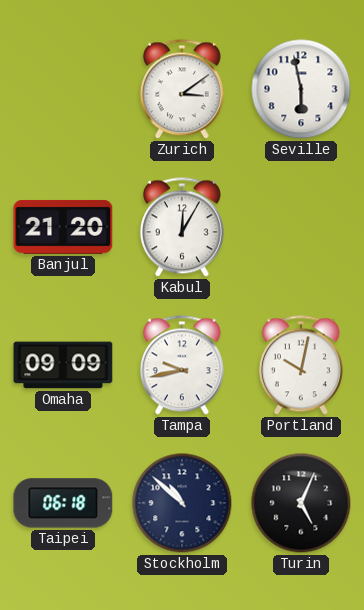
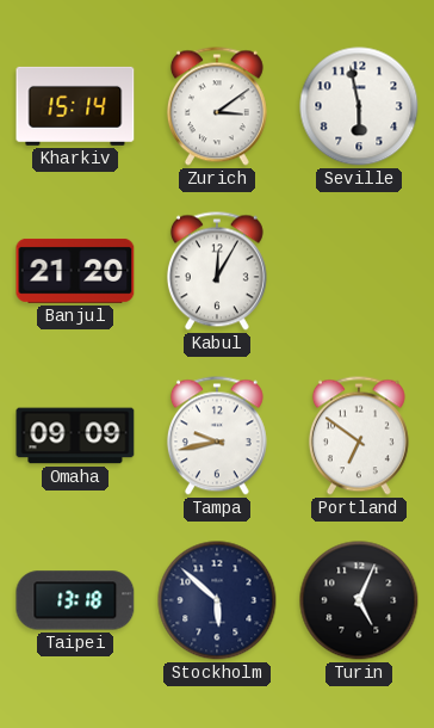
Kharkiv: none -> 15:14
Portland: 10:02 -> 6:51
Taipei: 06:18 -> 13:18
Stockholm: 10:52 -> 5:52
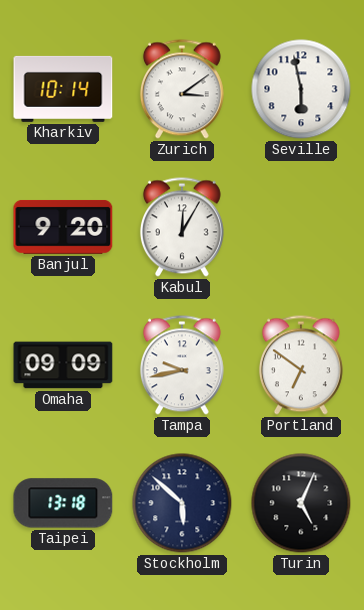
Kharkiv: 15:14 -> 10:14
Banjul: 21:20 -> 9:20
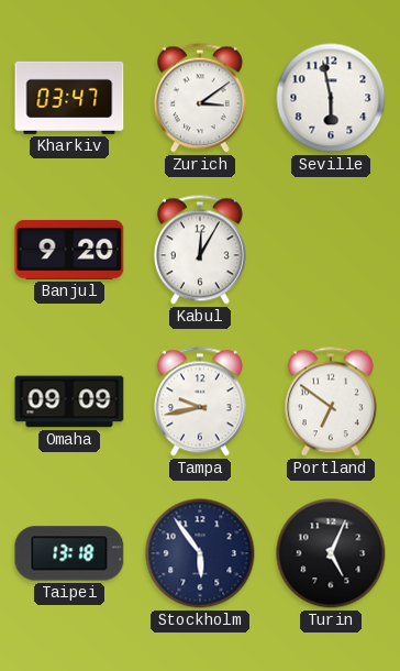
Kharkiv: 10:14 -> 03:47
Stockholm: 5:52 -> 5:54
